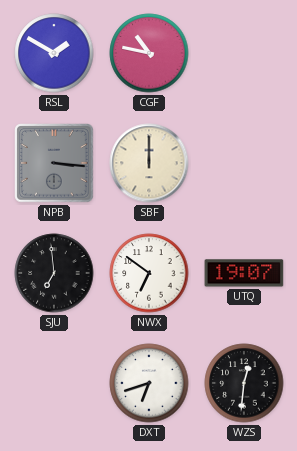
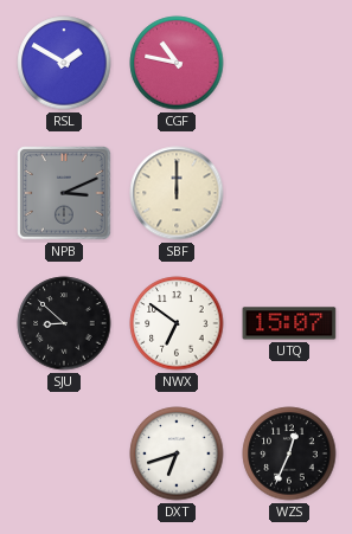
NPB: 3:16 -> 3:11
SJU: 6:59 -> 8:52
UTQ: 19:07 -> 15:07
WZS: 12:31 -> 12:34
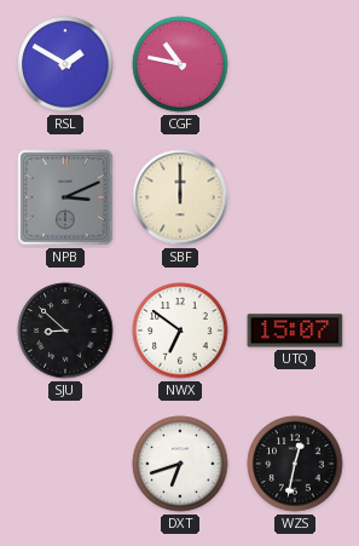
WZS: 12:34 -> 12:32
